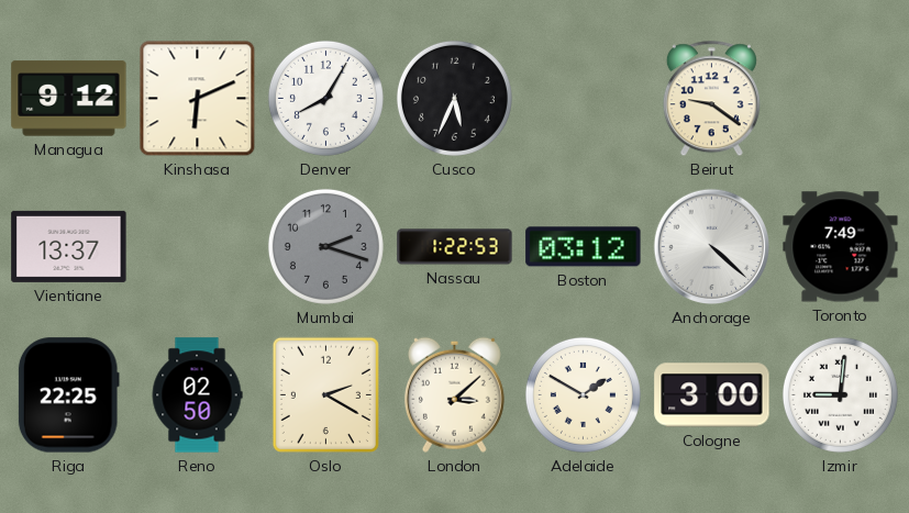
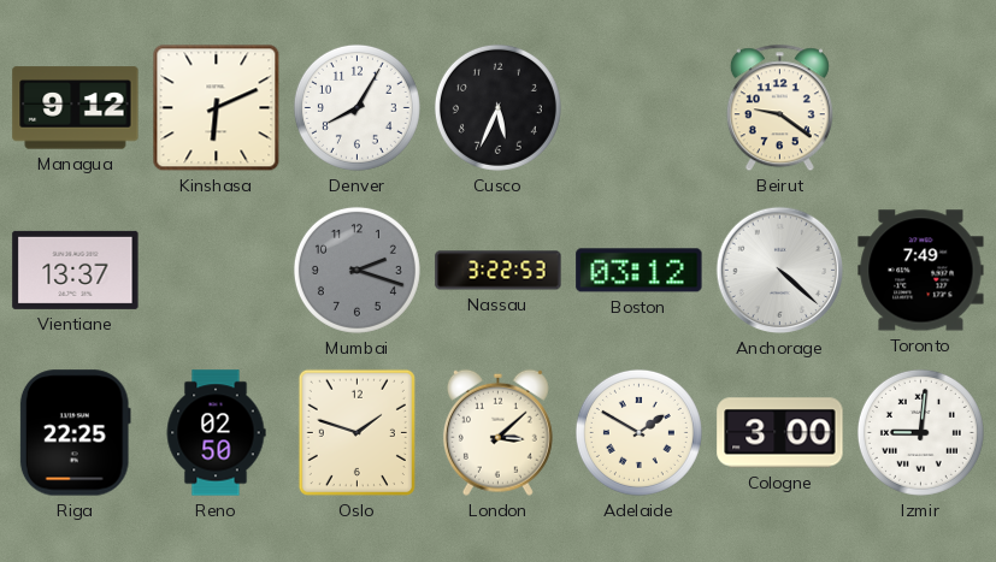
Nassau: 1:22 -> 3:22
Oslo: 2:20 -> 1:48
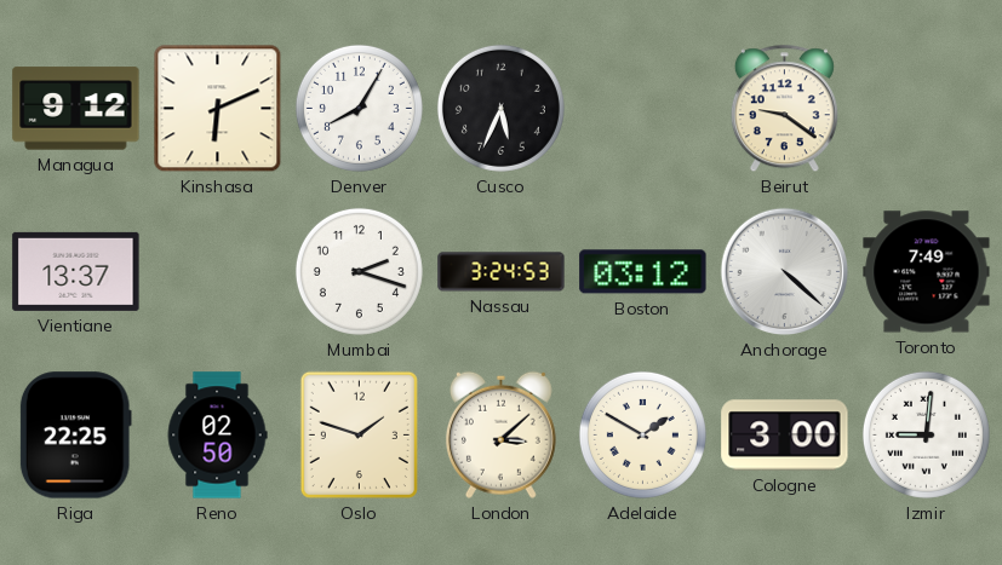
Mumbai dial: grey -> white
Nassau: 3:22 -> 3:24
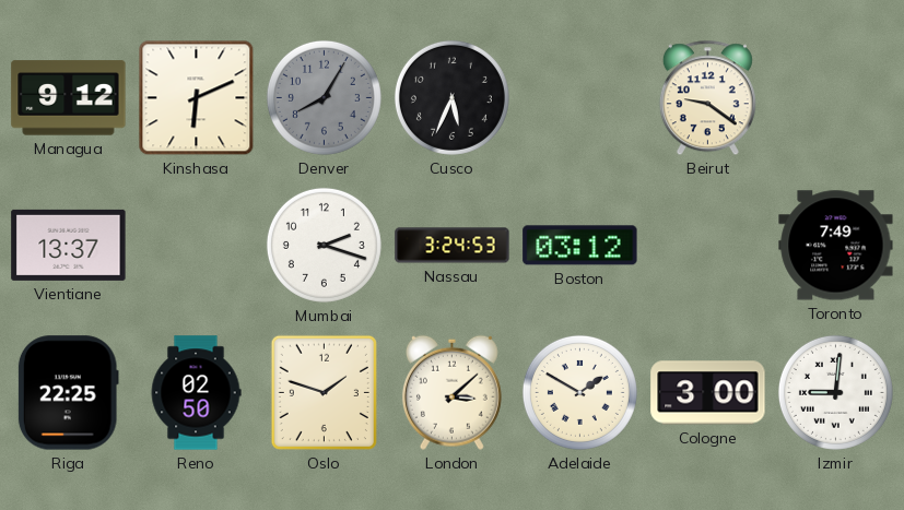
Denver dial: white -> grey
Anchorage: 4:22 -> none
